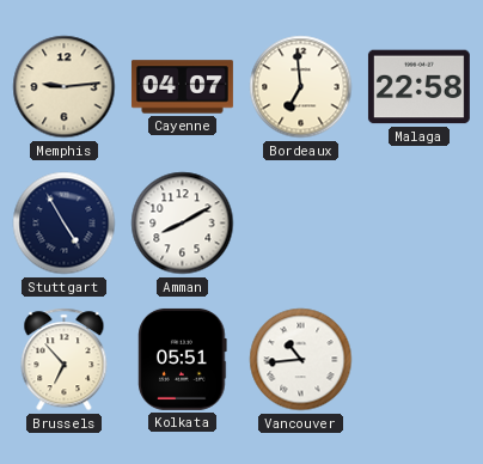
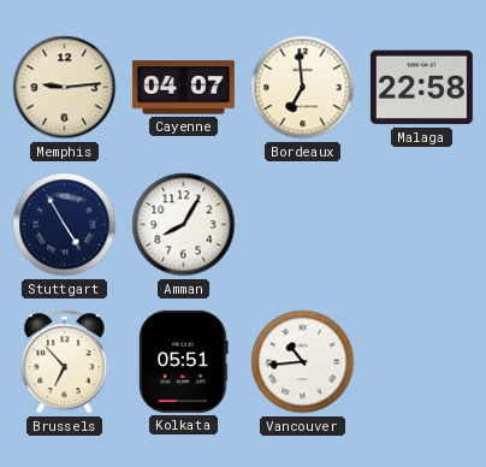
Amman: 8:10 -> 8:05
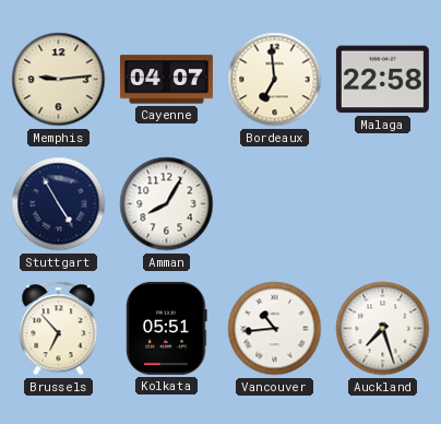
Auckland: none -> 7:27
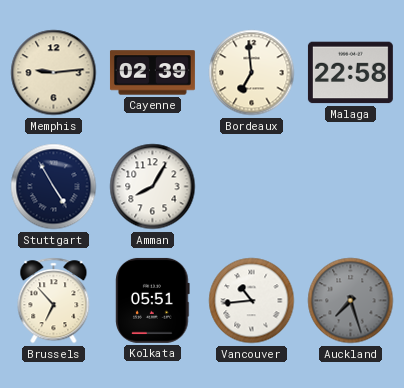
Cayenne: 04:07 -> 02:39
Auckland dial: white -> grey
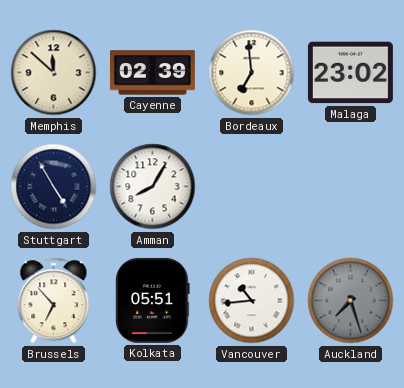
Memphis: 9:14 -> 11:52
Malaga: 22:58 -> 23:02
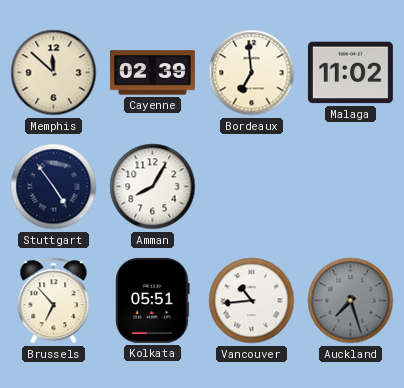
Malaga: 23:02 -> 11:02
Stuttgart: 4:55 -> 4:54
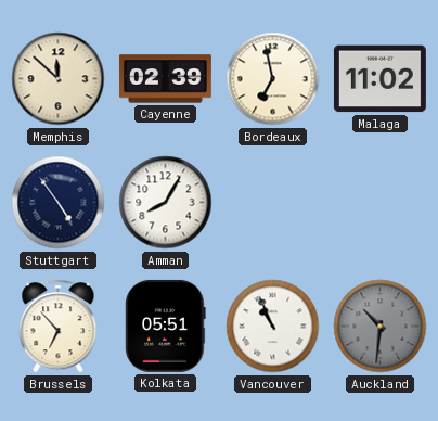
Bordeaux: 6:59 -> 6:58
Vancouver: 10:44 -> 10:56
Auckland: 7:27 -> 10:31
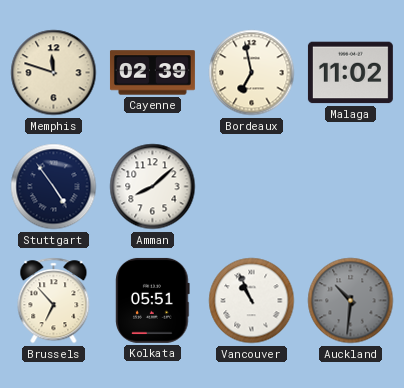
Memphis: 11:52 -> 11:48
Amman: 8:05 -> 8:08
